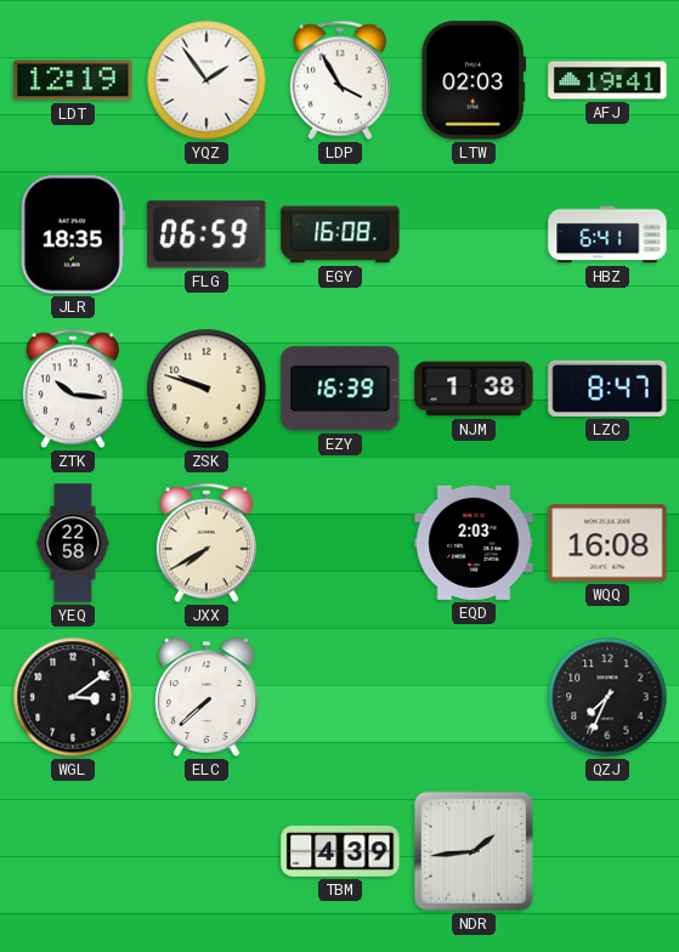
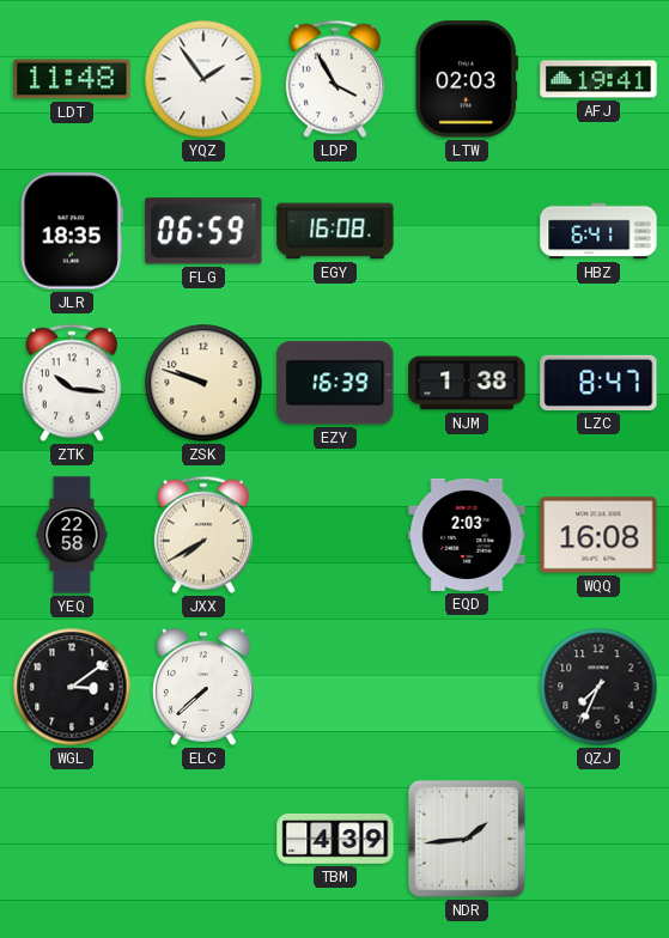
LDT: 12:19 -> 11:48
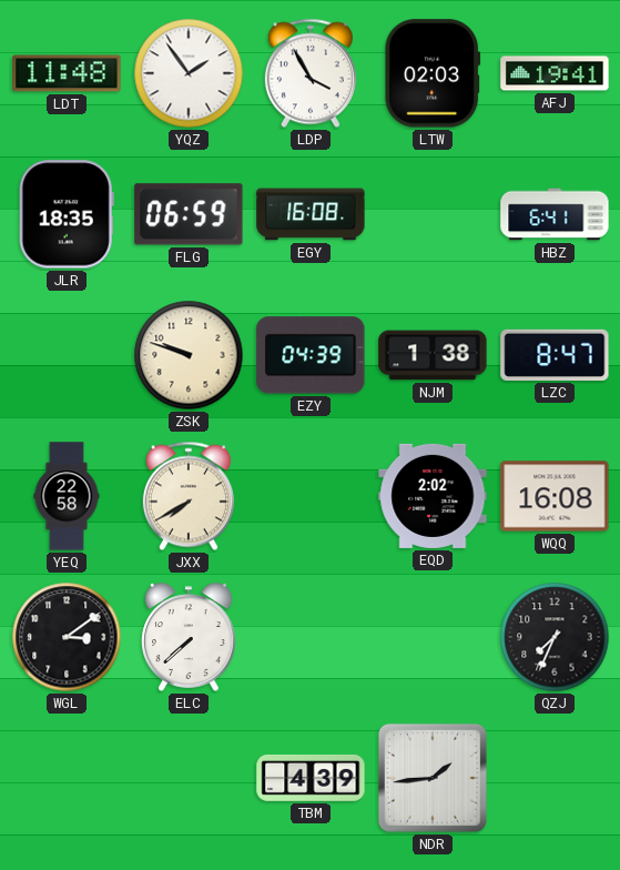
ZTK: 10:16 -> none
EZY: 16:39 -> 04:39
EQD: 2:03 -> 2:02
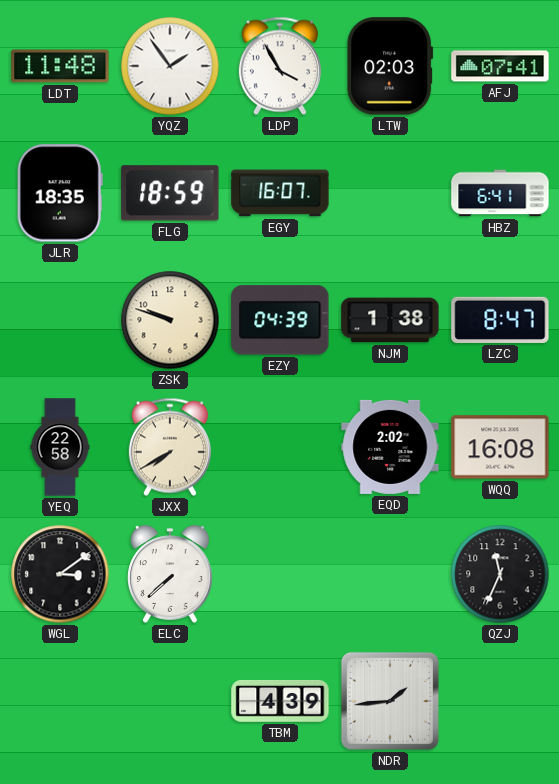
AFJ: 19:41 -> 07:41
FLG: 06:59 -> 18:59
EGY: 16:08 -> 16:07
QZJ: 7:34 -> 11:34
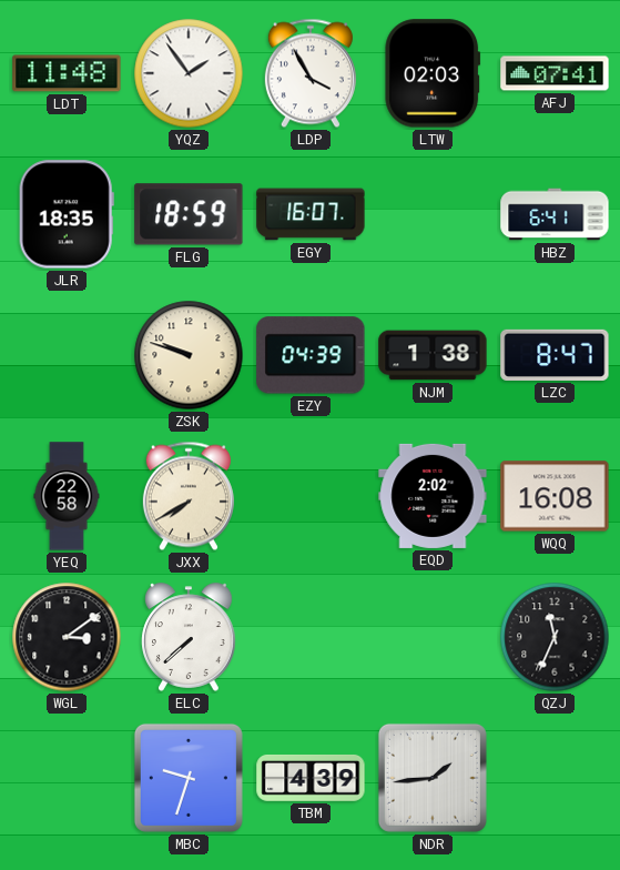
MBC: none -> 9:33
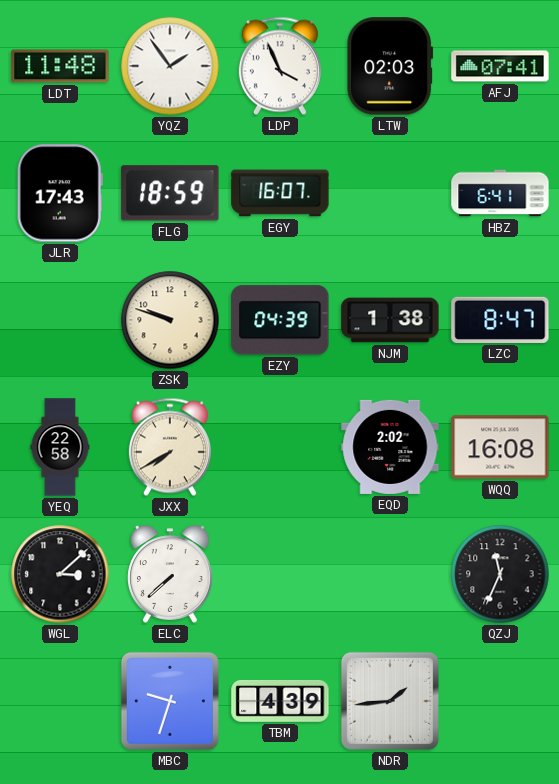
LDP: 3:55 -> 3:56
JLR: 18:35 -> 17:43
WGL: 3:09 -> 3:08
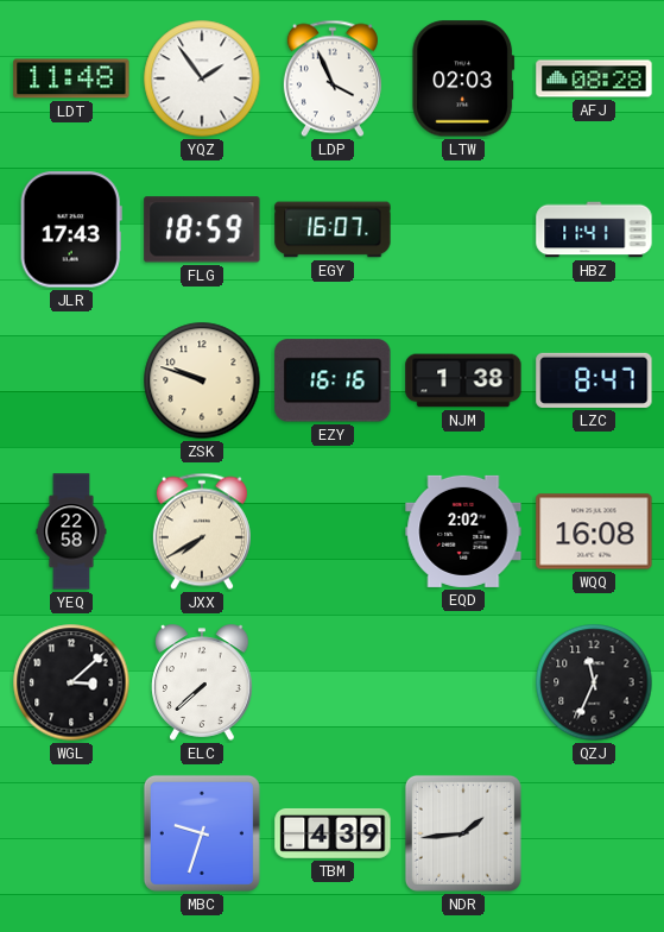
AFJ: 07:41 -> 08:28
HBZ: 6:41 -> 11:41
EZY: 04:39 -> 16:16
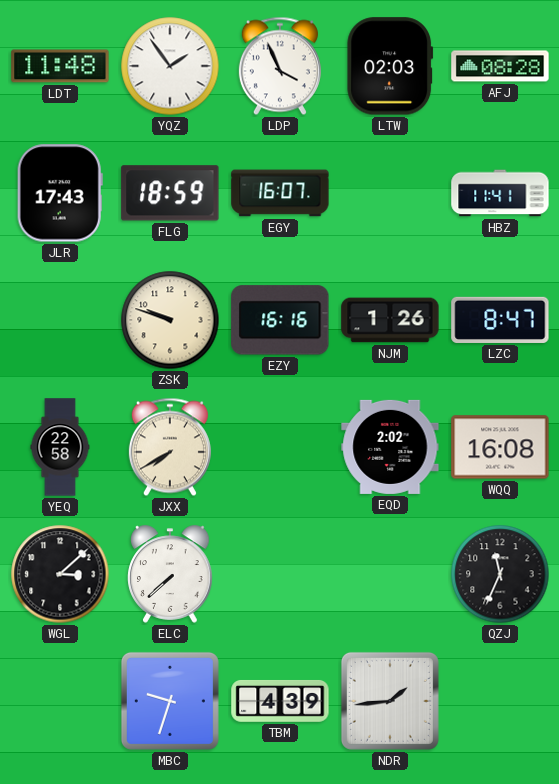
NJM: 1:38 -> 1:26
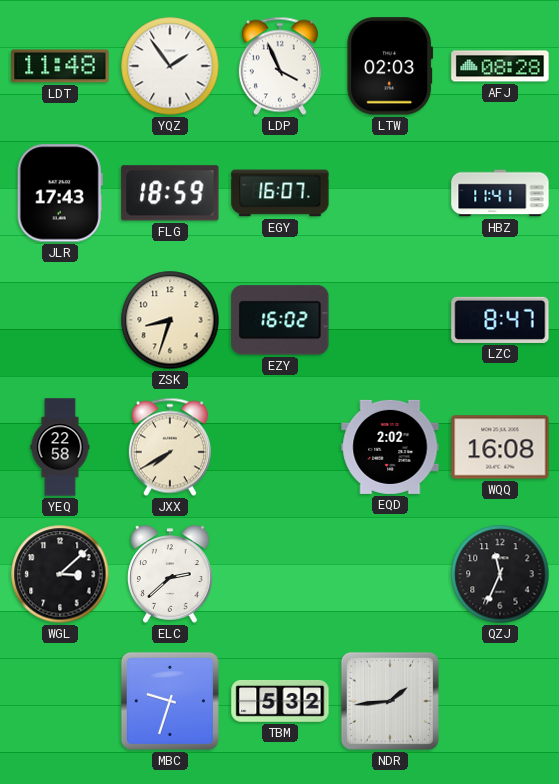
ZSK: 9:48 -> 8:33
EZY: 16:16 -> 16:02
NJM: 1:26 -> none
ELC: 7:38 -> 2:38
TBM: 4:39 -> 5:32
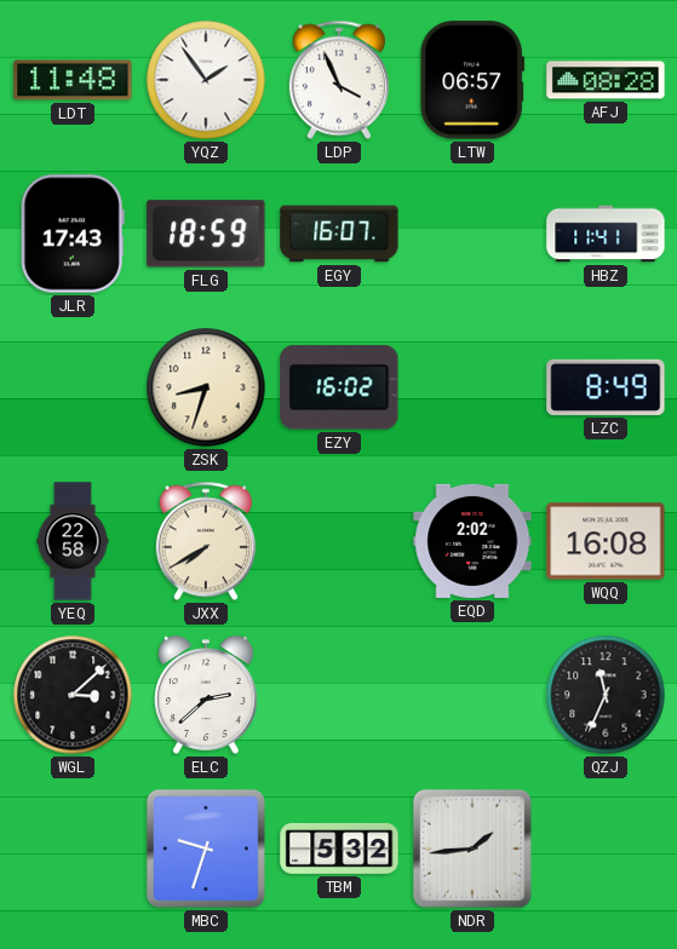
LTW: 02:03 -> 06:57
LZC: 8:47 -> 8:49
